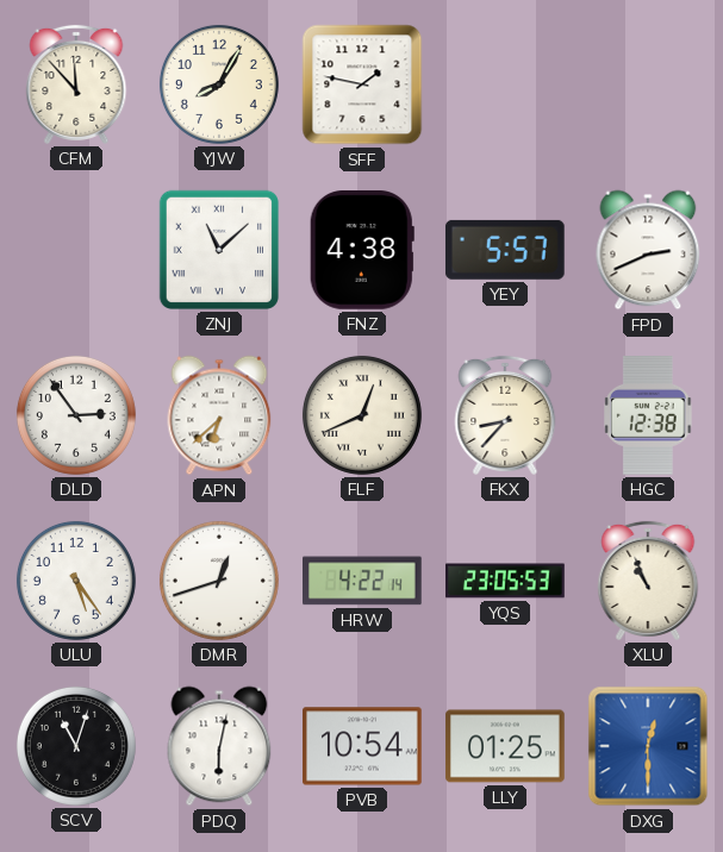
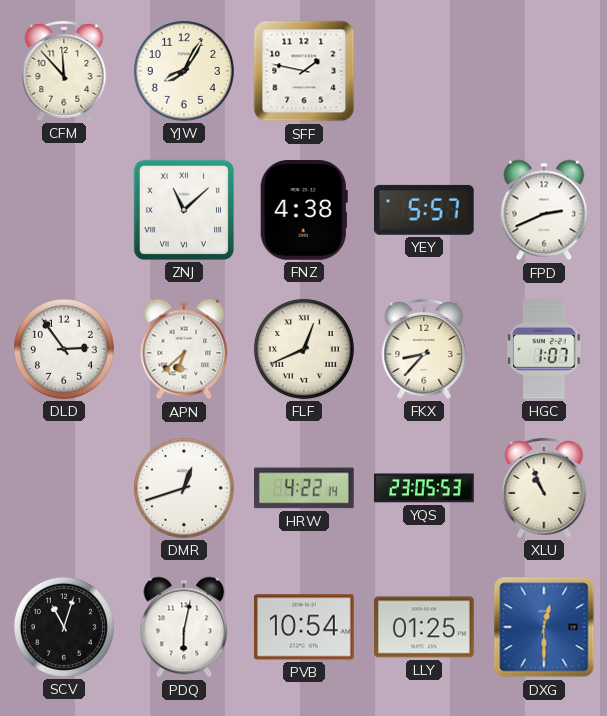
HGC: 12:38 -> 1:07
ULU: 5:24 -> none
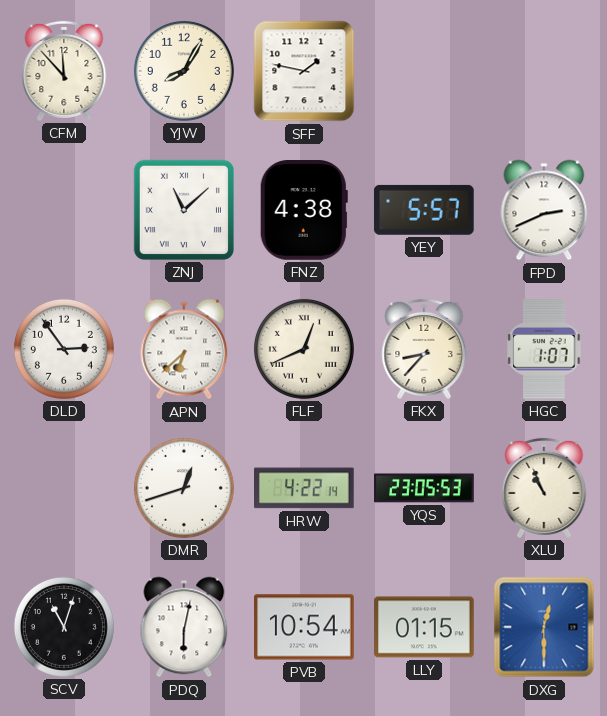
LLY: 01:25 -> 01:15
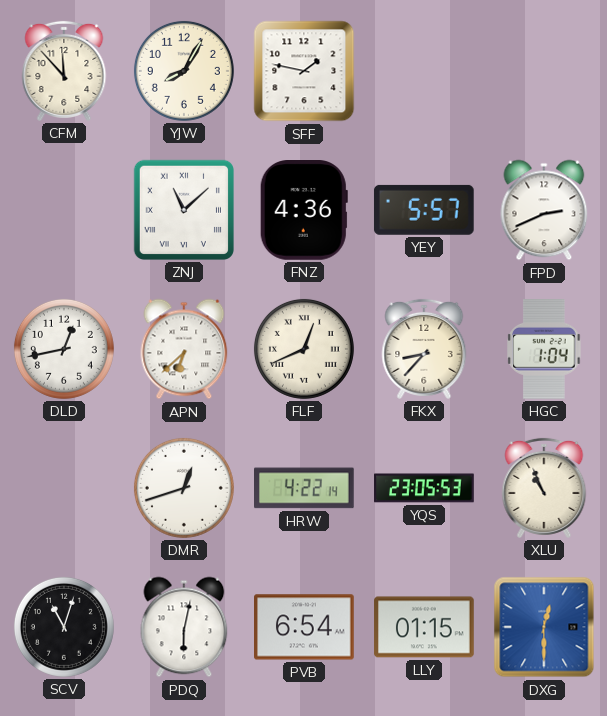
FNZ: 4:38 -> 4:36
DLD: 2:54 -> 12:43
HGC: 1:07 -> 1:04
PVB: 10:54 -> 6:54
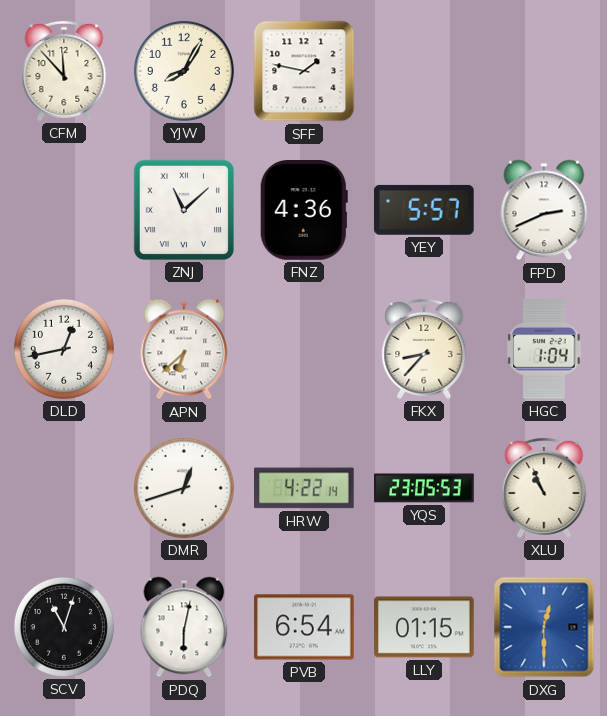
FLF: 12:41 -> none
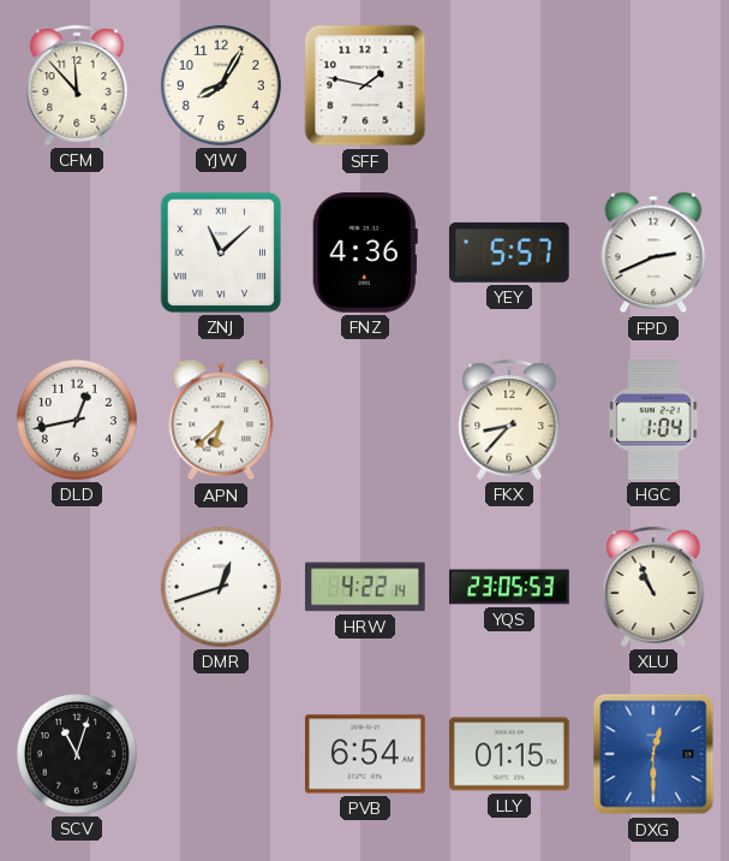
PDQ: 6:02 -> none
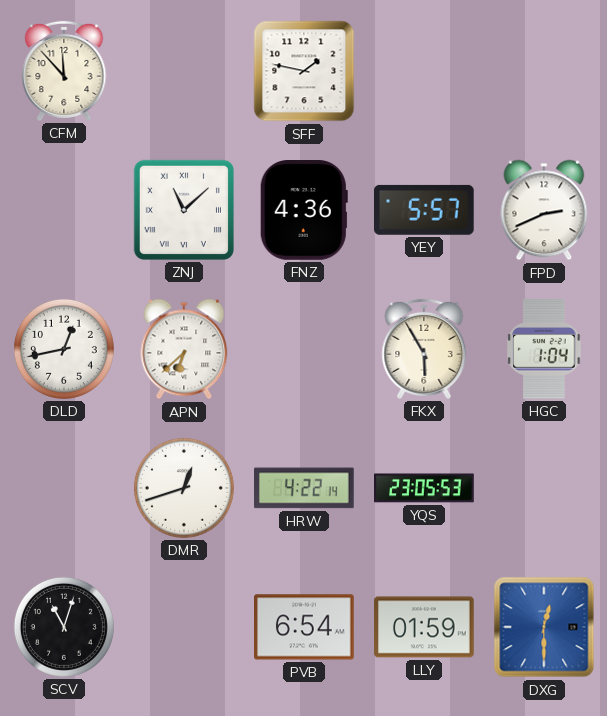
YJW: 8:05 -> none
FKX: 8:37 -> 5:55
XLU: 10:56 -> none
LLY: 01:15 -> 01:59
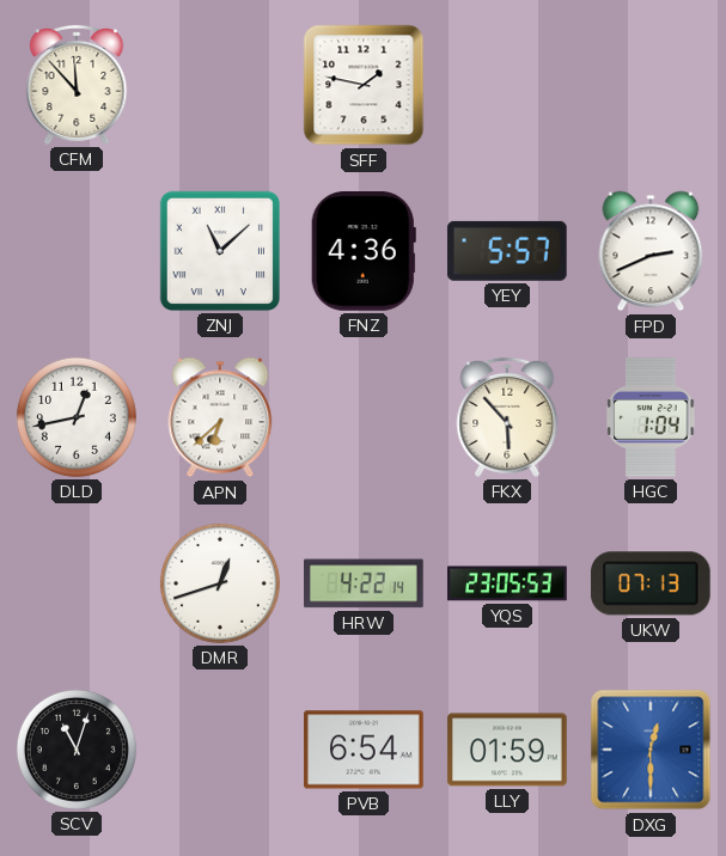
FKX: 5:55 -> 5:53
UKW: none -> 07:13
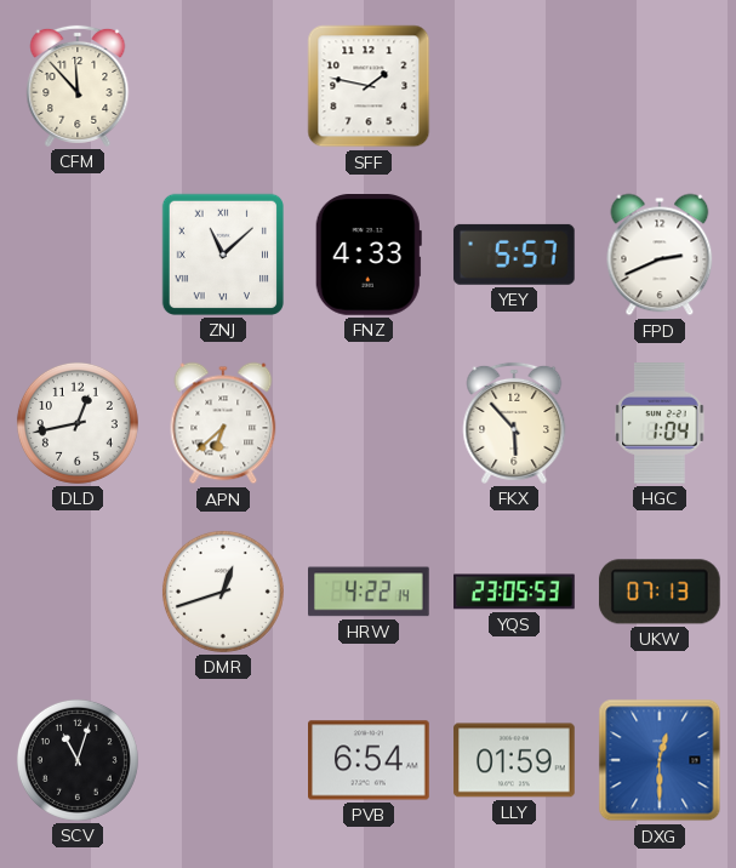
FNZ: 4:36 -> 4:33
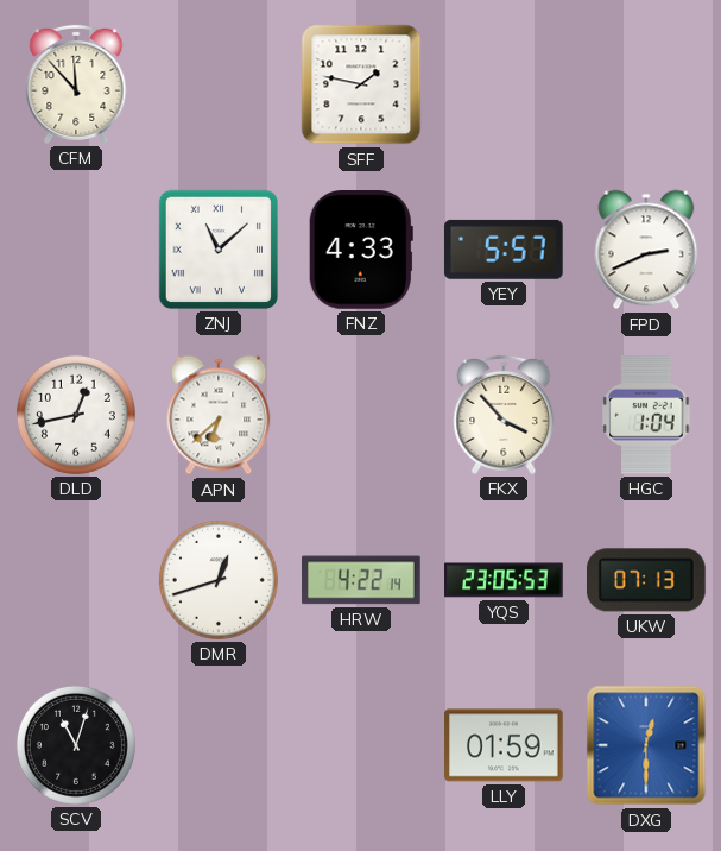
FKX: 5:53 -> 3:53
PVB: 6:54 -> none
